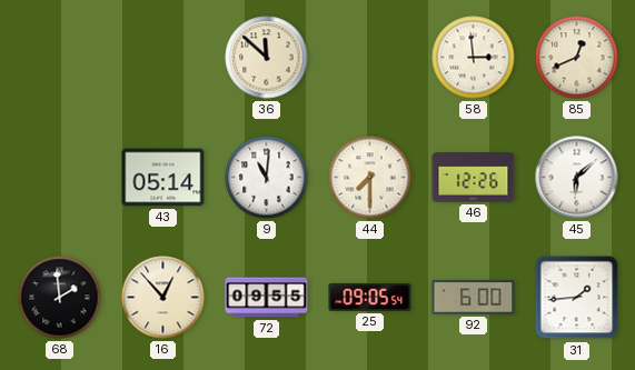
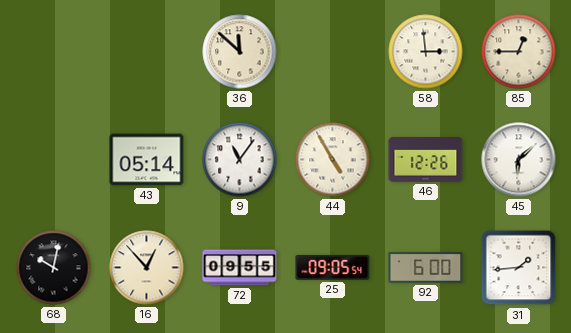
85: 12:41 -> 12:45
9: 11:01 -> 11:06
44: 7:30 -> 4:55
68: 1:59 -> 10:02
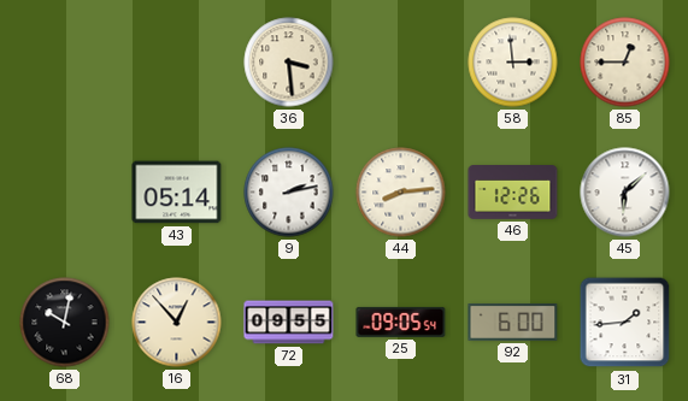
36: 11:52 -> 3:29
9: 11:06 -> 2:13
44: 4:55 -> 8:14
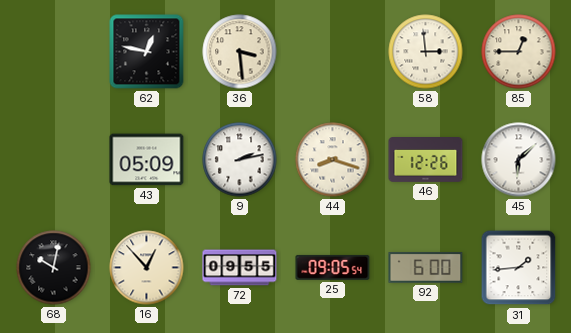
62: none -> 12:47
43: 05:14 -> 05:09
44: 8:14 -> 8:18
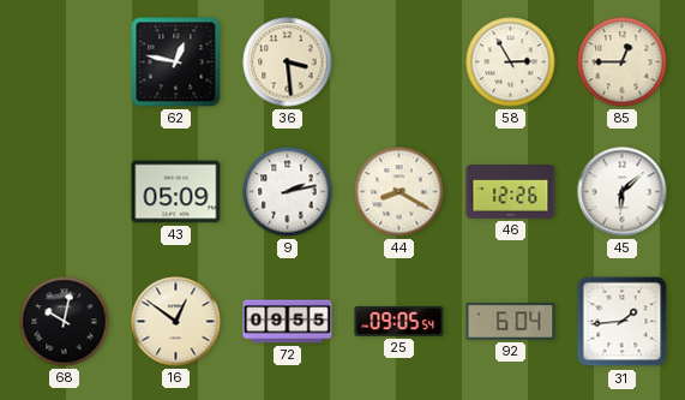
58: 2:59 -> 2:55
44: 8:18 -> 8:20
16: 12:53 -> 12:51
92: 6:00 -> 6:04
